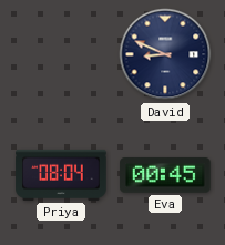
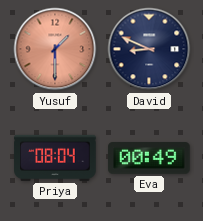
Yusuf: none -> 1:30
Eva: 00:45 -> 00:49
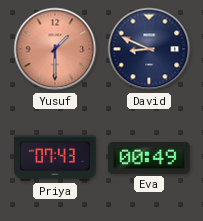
Priya: 08:04 -> 07:43
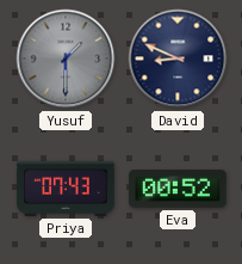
Yusuf dial: salmon -> grey
Eva: 00:49 -> 00:52
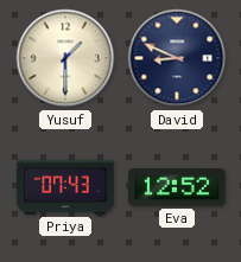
Yusuf dial: grey -> cream
Eva: 00:52 -> 12:52
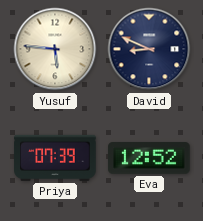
Yusuf: 1:30 -> 5:46
Priya: 07:43 -> 07:39
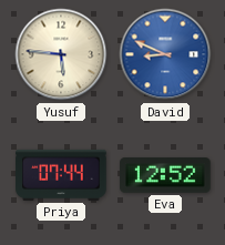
David dial: navy -> blue
Priya: 07:39 -> 07:44
